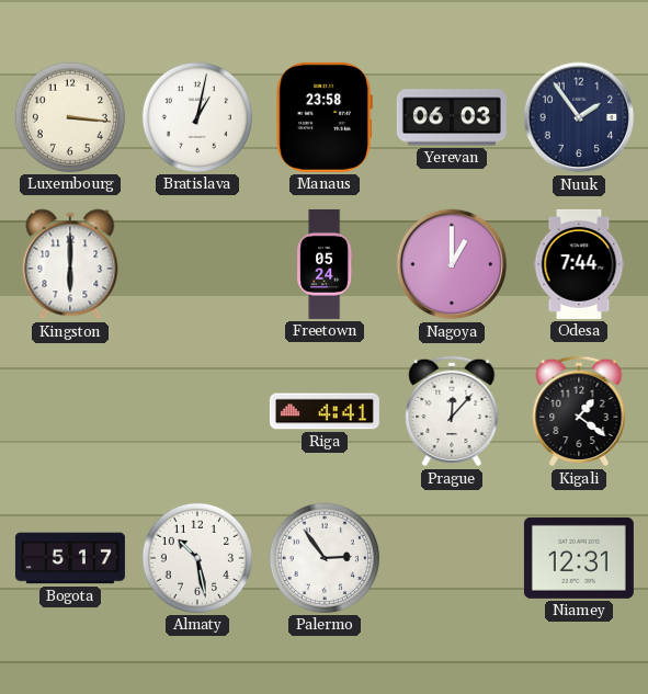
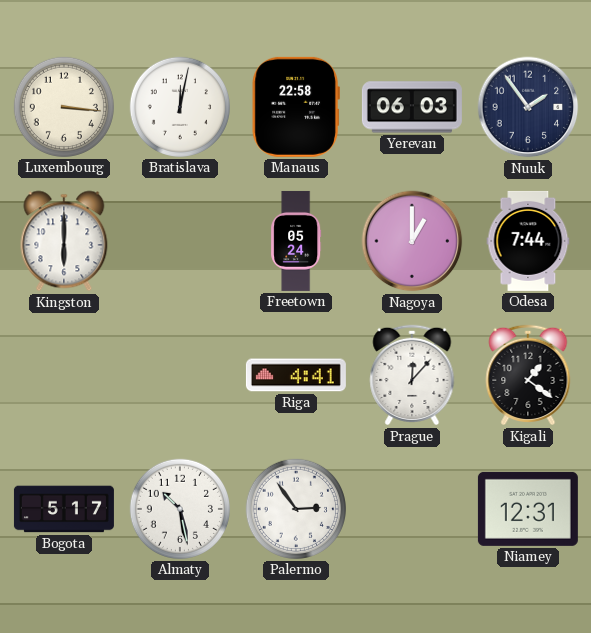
Bratislava: 1:02 -> 12:02
Manaus: 23:58 -> 22:58
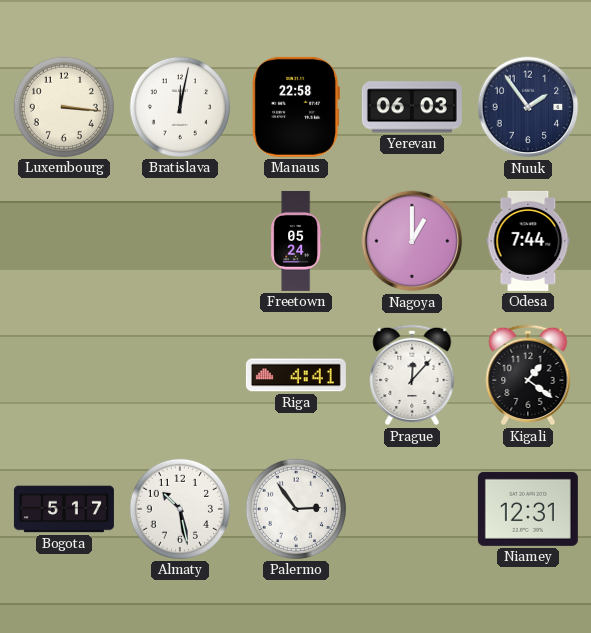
Kingston: 6:00 -> none
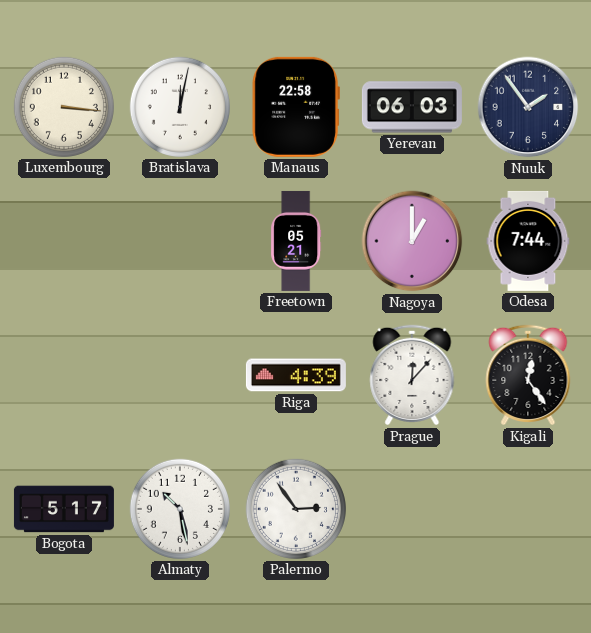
Freetown: 05:24 -> 05:21
Riga: 4:41 -> 4:39
Kigali: 1:21 -> 12:24
Niamey: 12:31 -> none
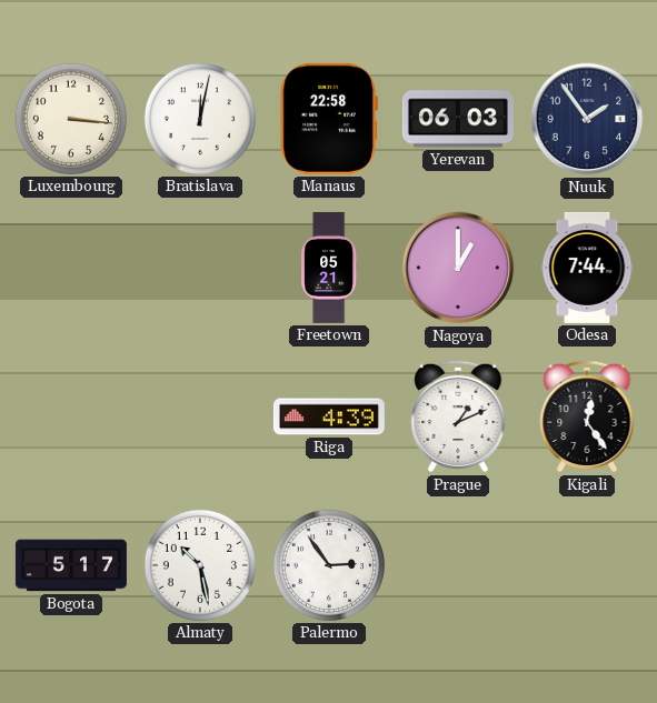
Prague: 12:07 -> 1:11
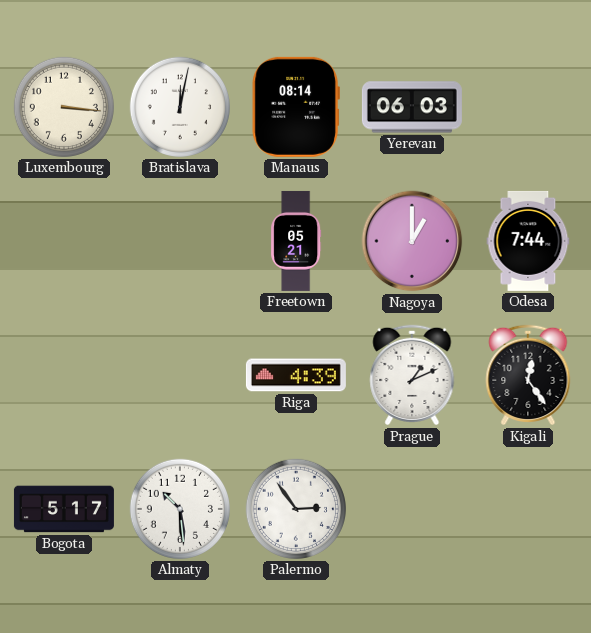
Manaus: 22:58 -> 08:14
Nuuk: 1:54 -> none
Almaty: 10:28 -> 10:29
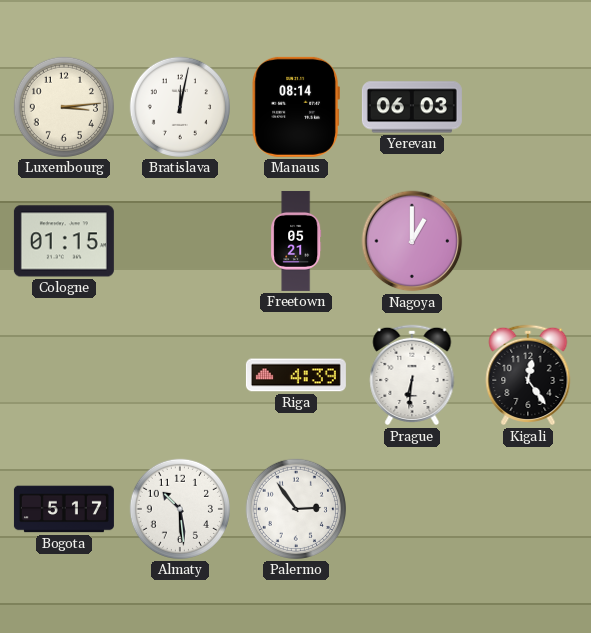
Luxembourg: 3:16 -> 3:14
Cologne: none -> 01:15
Odesa: 7:44 -> none
Prague: 1:11 -> 6:31
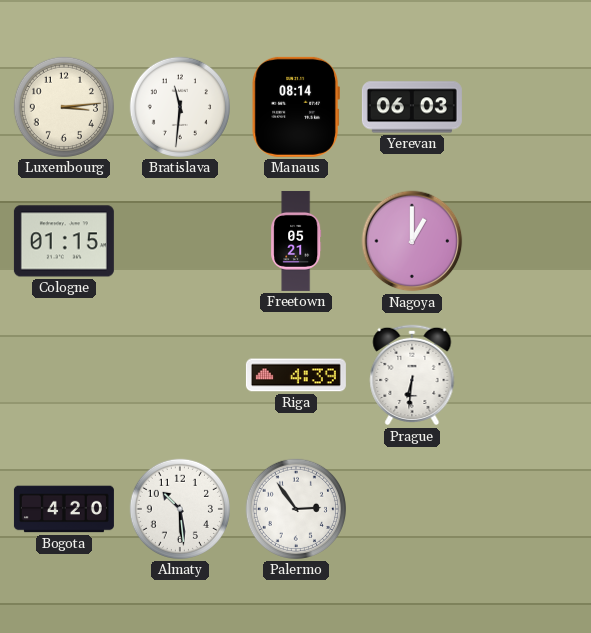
Bratislava: 12:02 -> 11:31
Kigali: 12:24 -> none
Bogota: 5:17 -> 4:20
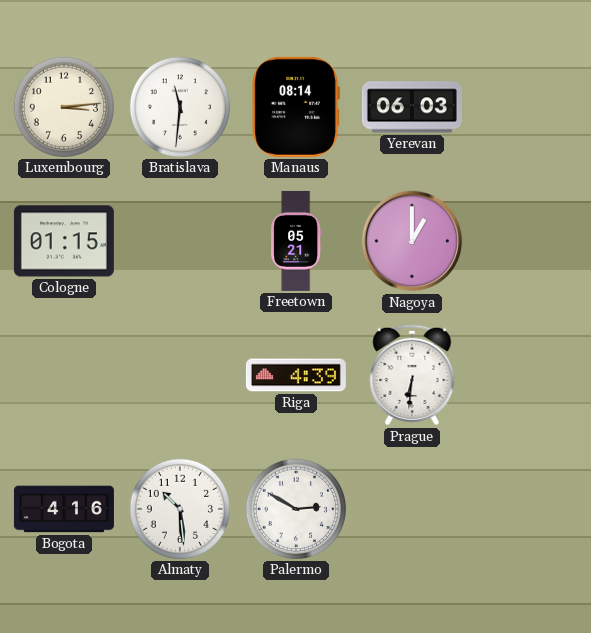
Bogota: 4:20 -> 4:16
Palermo: 2:54 -> 2:50
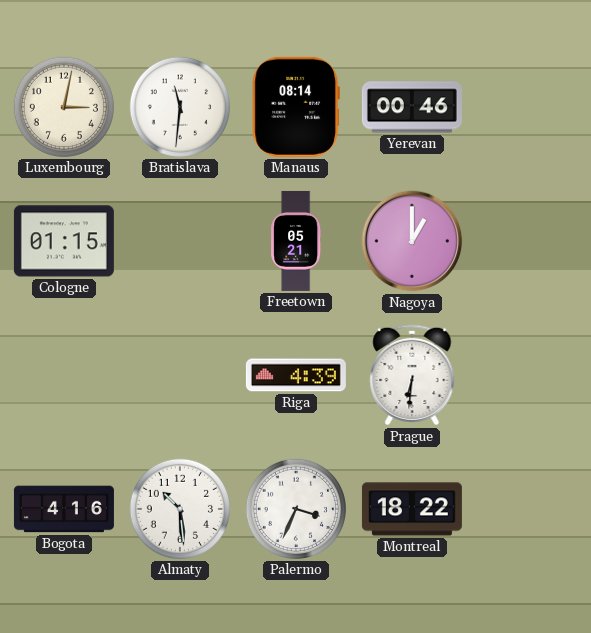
Luxembourg: 3:14 -> 3:02
Yerevan: 06:03 -> 00:46
Palermo: 2:50 -> 3:34
Montreal: none -> 18:22
